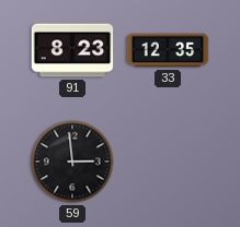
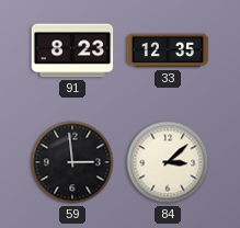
84: none -> 3:08
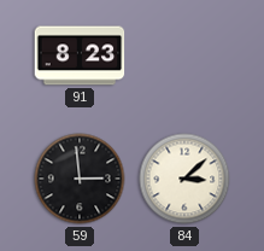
33: 12:35 -> none
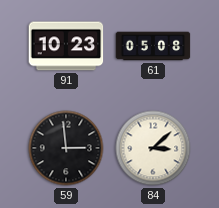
91: 8:23 -> 10:23
61: none -> 05:08
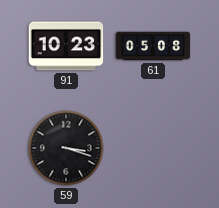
59: 2:59 -> 3:18
84: 3:08 -> none
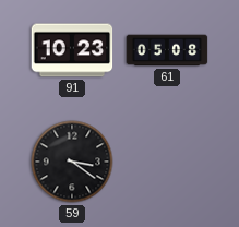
59: 3:18 -> 3:21
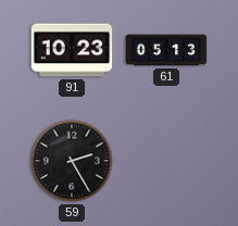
61: 05:08 -> 05:13
59: 3:21 -> 2:25
